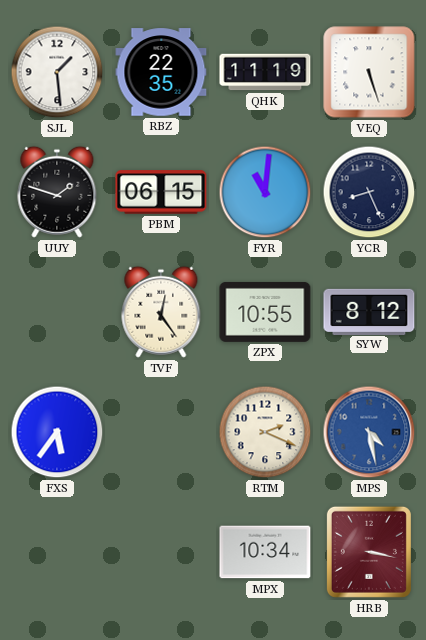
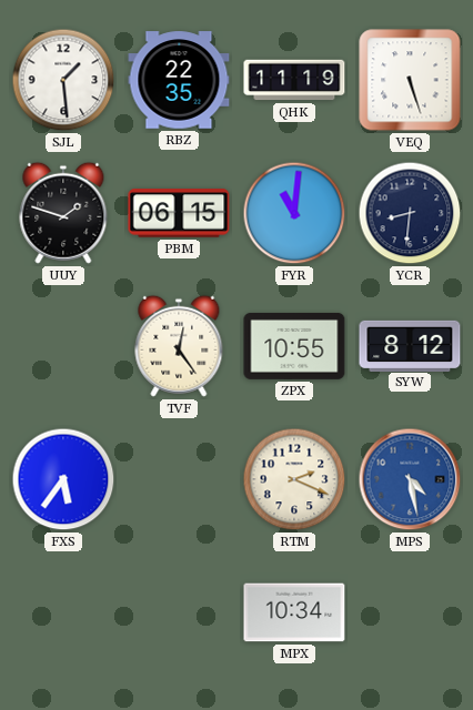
YCR: 8:26 -> 8:31
HRB: 3:17 -> none
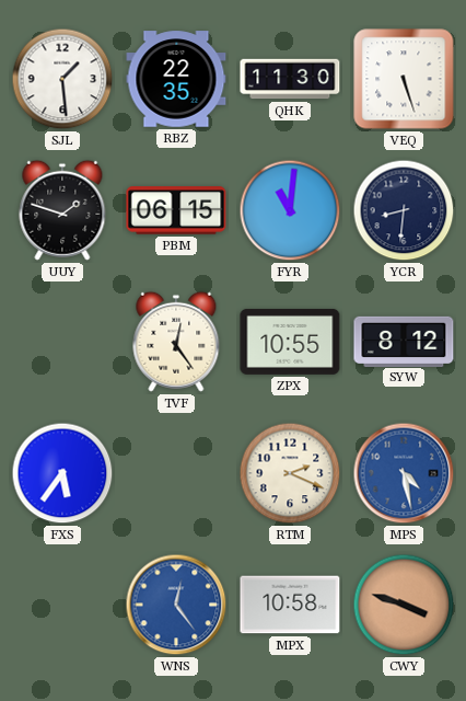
QHK: 11:19 -> 11:30
WNS: none -> 12:24
MPX: 10:34 -> 10:58
CWY: none -> 3:48
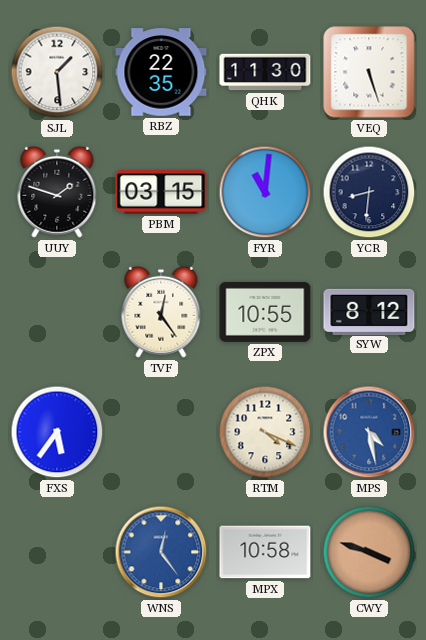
PBM: 06:15 -> 03:15
RTM: 2:19 -> 4:19
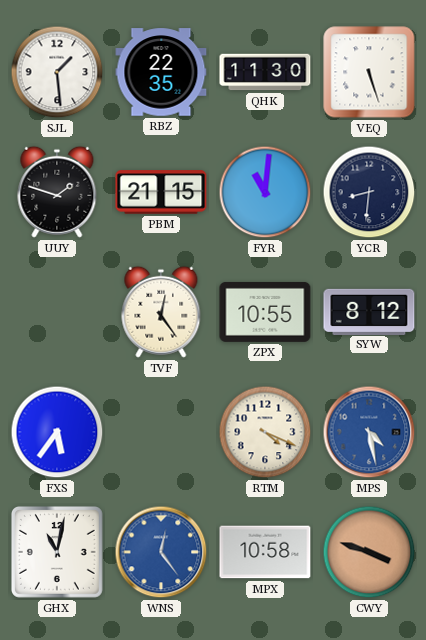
PBM: 03:15 -> 21:15
GHX: none -> 11:02
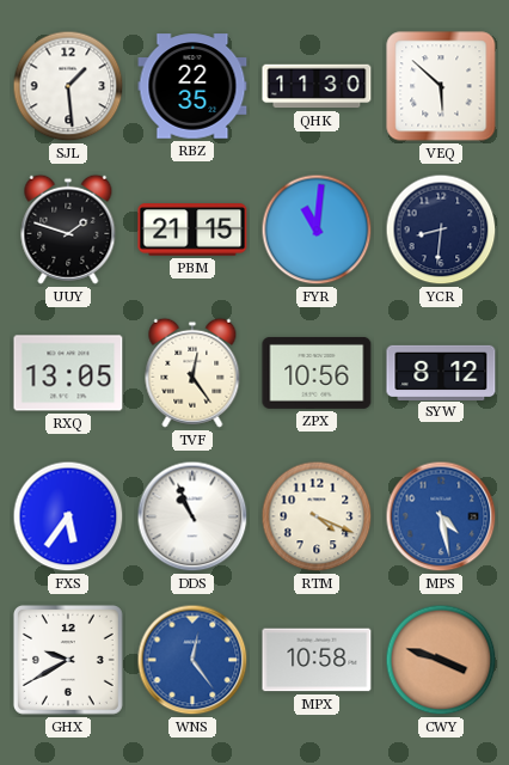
VEQ: 5:27 -> 5:52
RXQ: none -> 13:05
ZPX: 10:55 -> 10:56
DDS: none -> 10:56
GHX: 11:02 -> 9:40
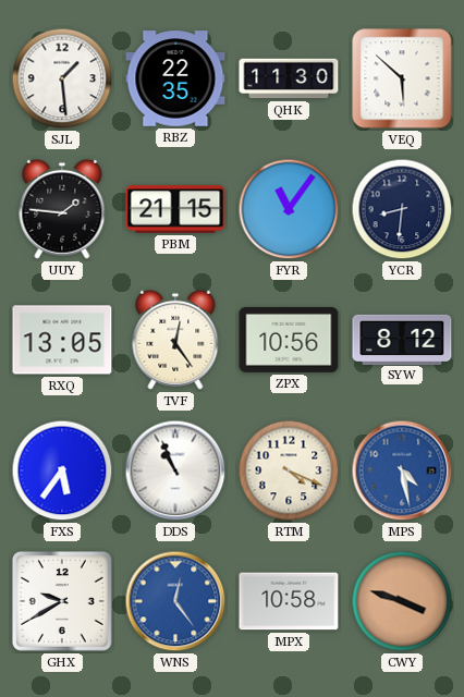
UUY: 1:48 -> 1:46
FYR: 11:01 -> 11:06
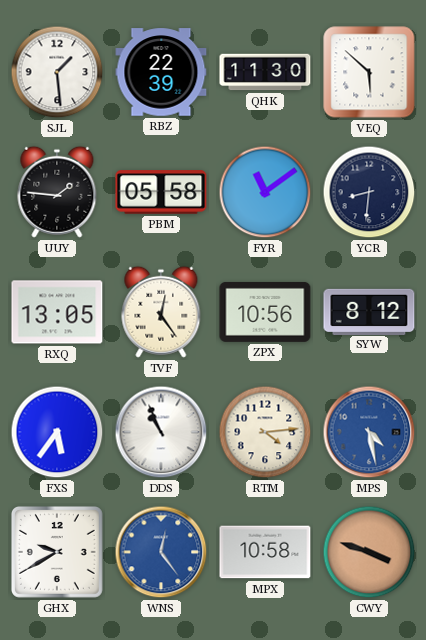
RBZ: 22:35 -> 22:39
PBM: 21:15 -> 05:58
FYR: 11:06 -> 11:09
RTM: 4:19 -> 4:14
